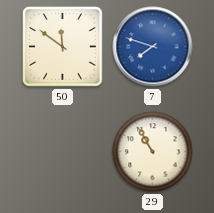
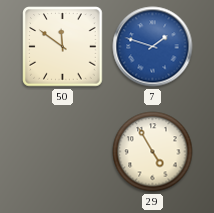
7: 7:48 -> 1:48
29: 10:55 -> 4:55
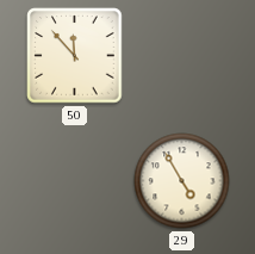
50: 11:51 -> 11:53
7: 1:48 -> none
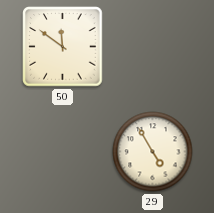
50: 11:53 -> 11:51
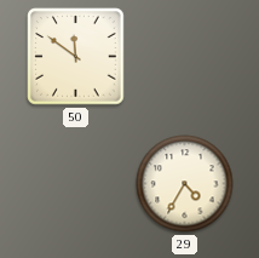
29: 4:55 -> 4:35
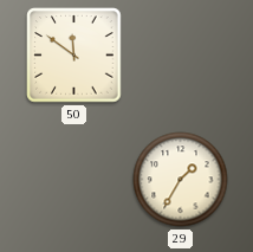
29: 4:35 -> 1:35
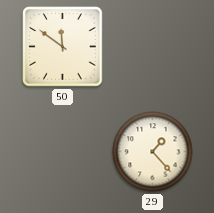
29: 1:35 -> 1:23
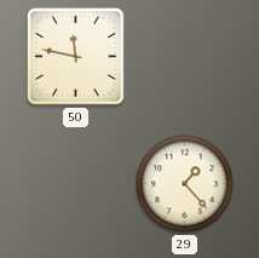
50: 11:51 -> 11:47
